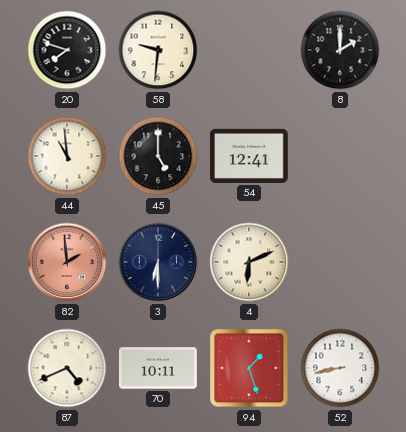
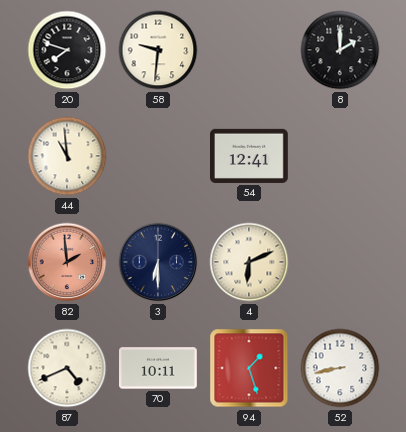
45: 5:00 -> none
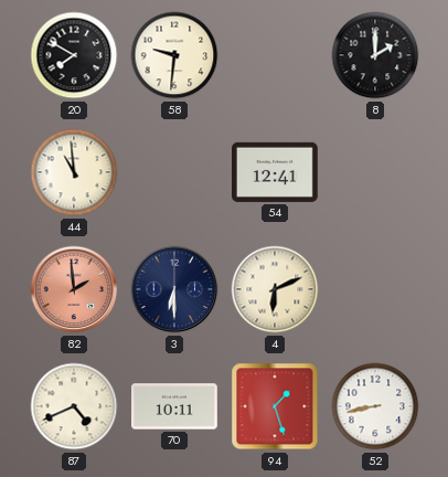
20: 7:48 -> 7:50
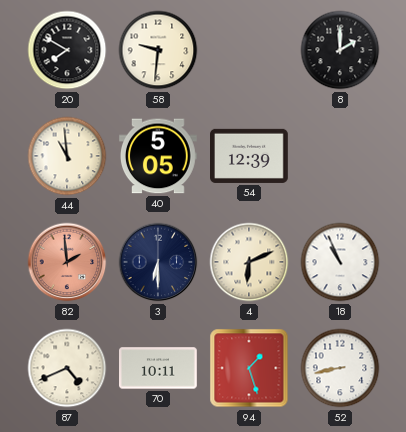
40: none -> 5:05
54: 12:41 -> 12:39
18: none -> 10:56
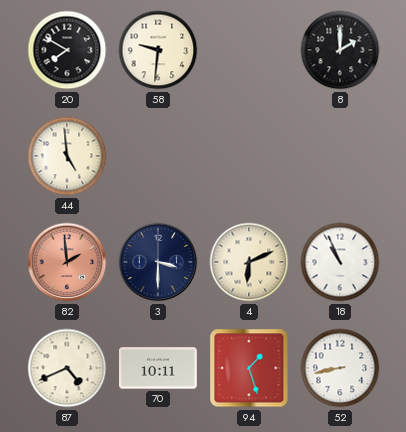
44: 10:59 -> 4:59
40: 5:05 -> none
54: 12:39 -> none
3: 6:30 -> 3:30
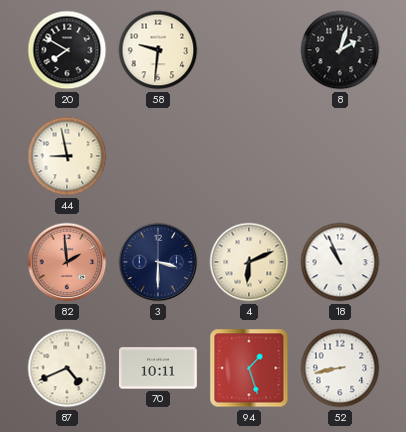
8: 2:00 -> 2:03
44: 4:59 -> 8:58
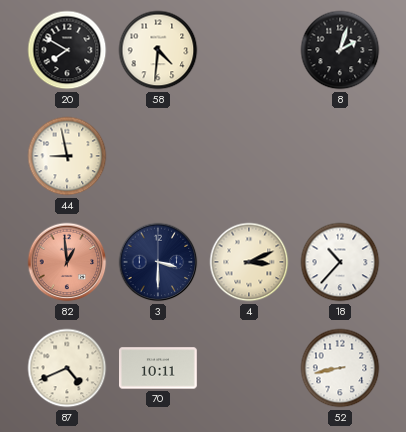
58: 9:31 -> 4:31
82: 1:59 -> 12:59
4: 6:11 -> 3:11
18: 10:56 -> 10:37
94: 1:27 -> none
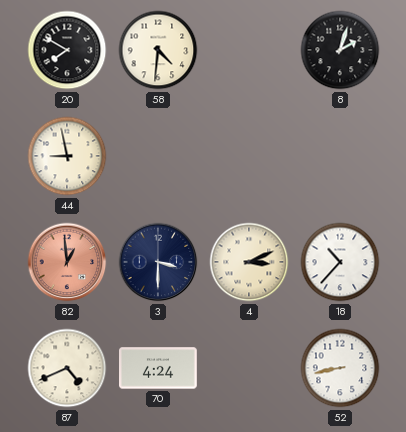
70: 10:11 -> 4:24
